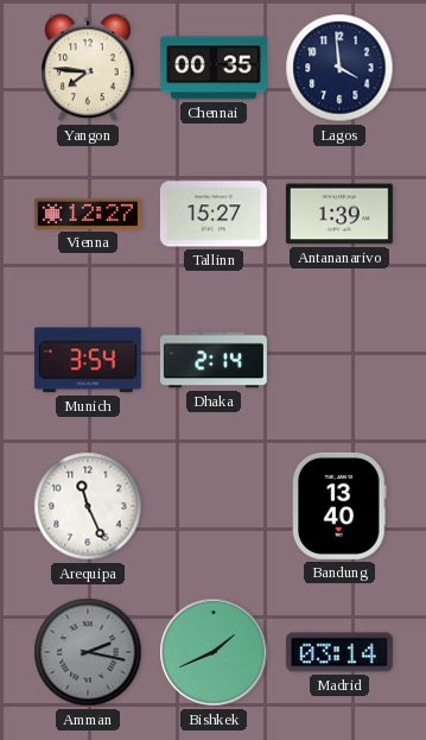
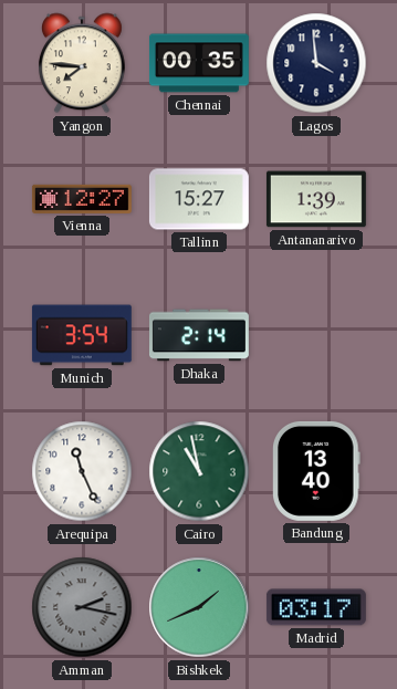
Cairo: none -> 10:58
Madrid: 03:14 -> 03:17
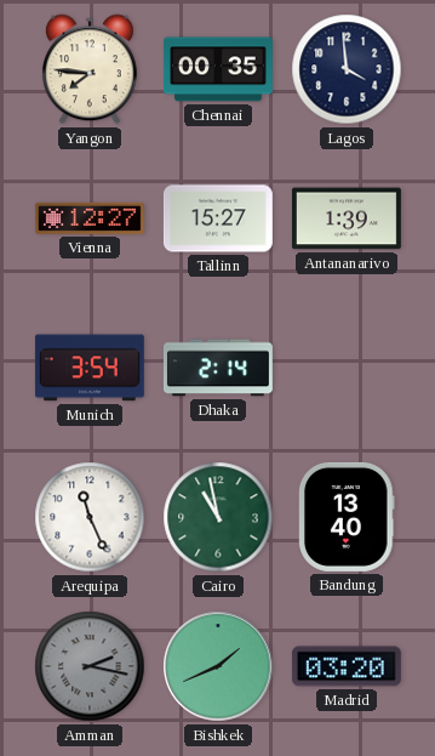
Madrid: 03:17 -> 03:20
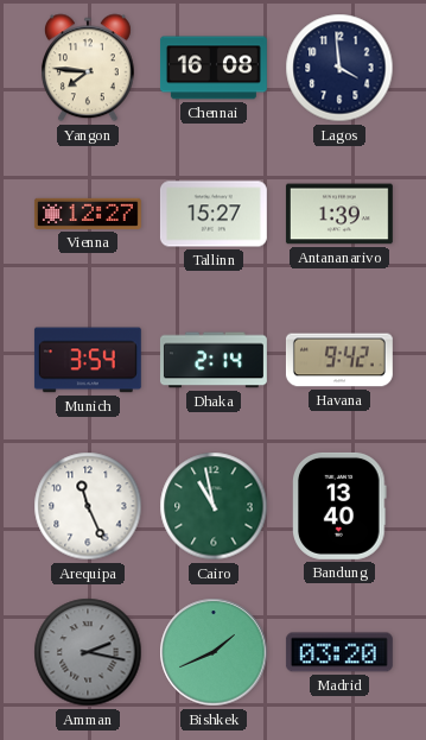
Chennai: 00:35 -> 16:08
Havana: none -> 9:42
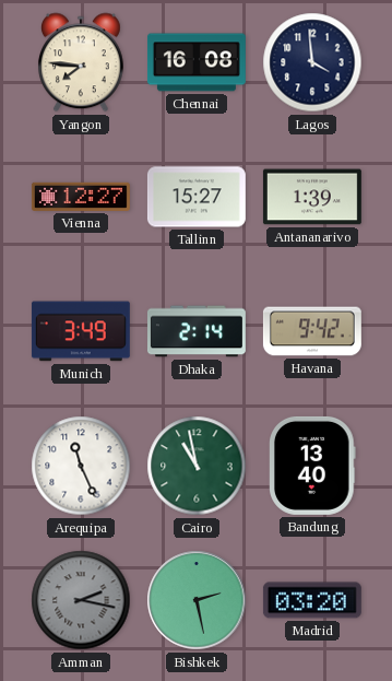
Munich: 3:54 -> 3:49
Bishkek: 1:41 -> 2:28
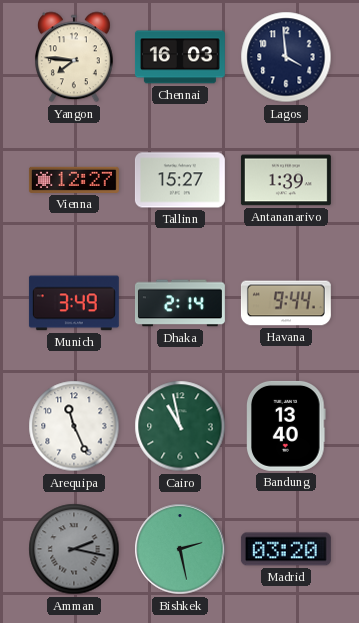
Chennai: 16:08 -> 16:03
Havana: 9:42 -> 9:44
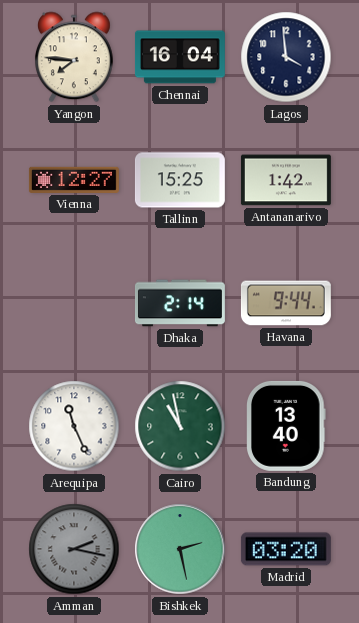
Chennai: 16:03 -> 16:04
Tallinn: 15:27 -> 15:25
Antananarivo: 1:39 -> 1:42
Munich: 3:49 -> none
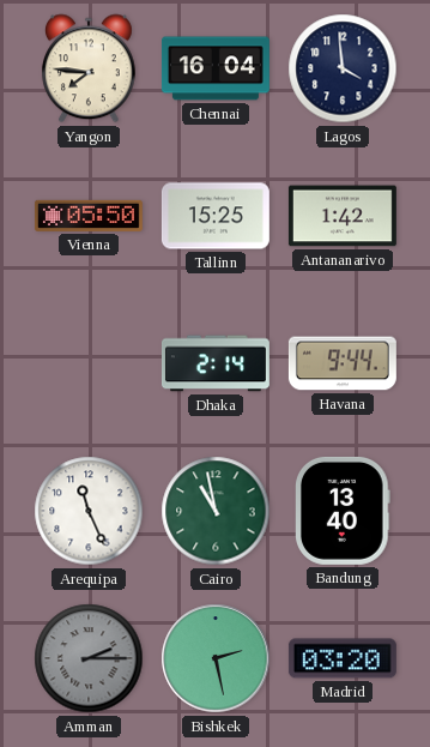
Vienna: 12:27 -> 05:50
Amman: 2:17 -> 2:15
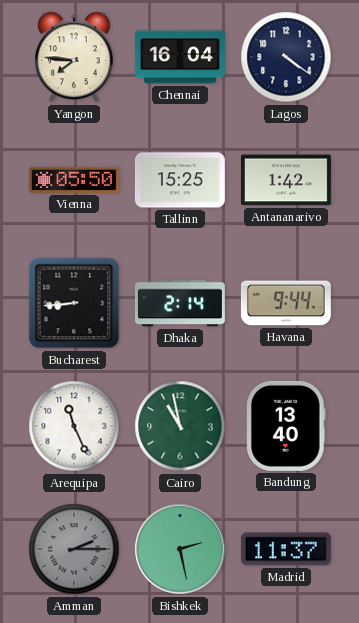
Lagos: 3:59 -> 4:21
Bucharest: none -> 8:44
Madrid: 03:20 -> 11:37
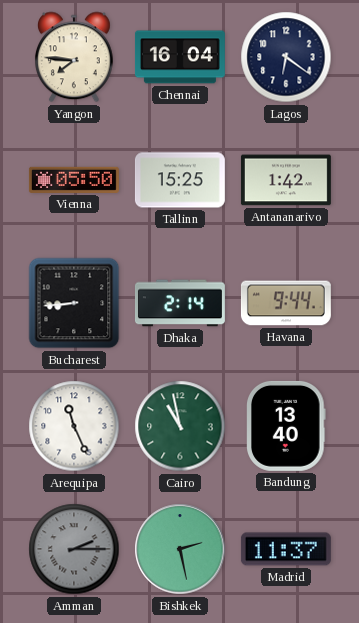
Lagos: 4:21 -> 6:21
